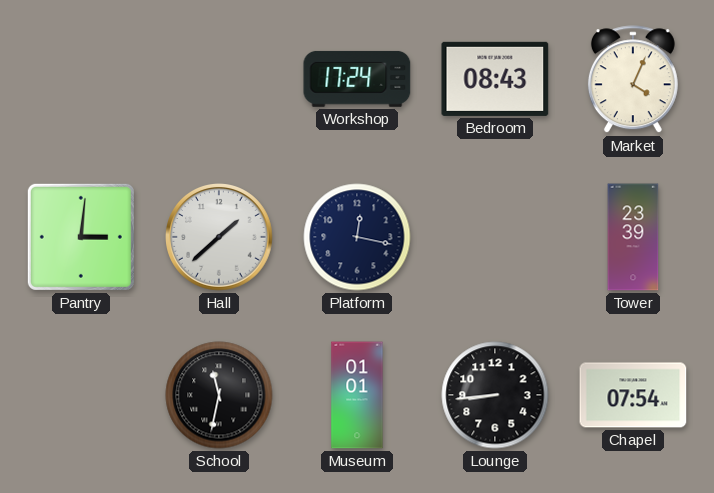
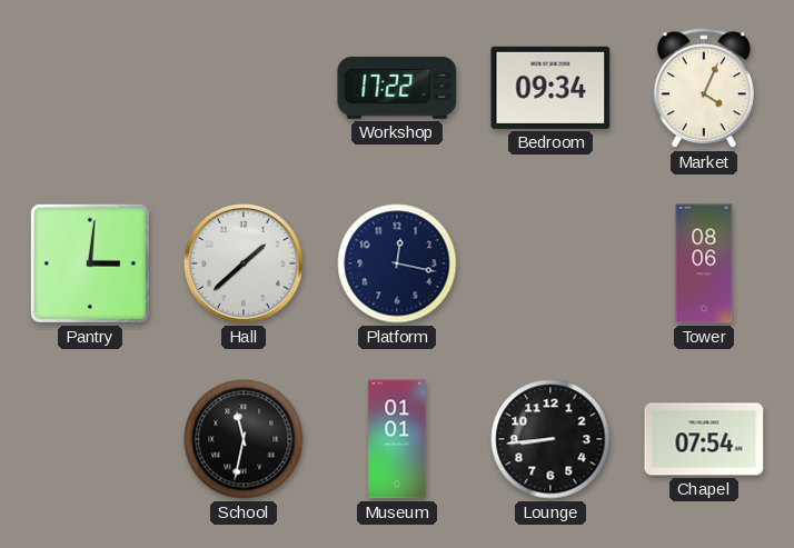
Workshop: 17:24 -> 17:22
Bedroom: 08:43 -> 09:34
Tower: 23:39 -> 08:06
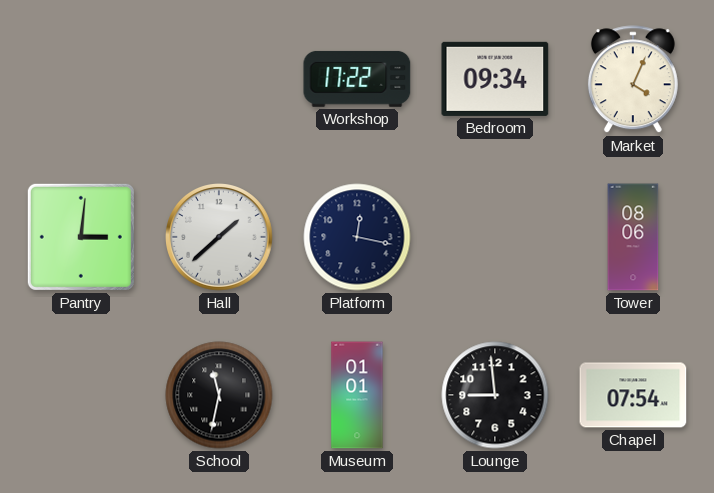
Lounge: 8:44 -> 8:59
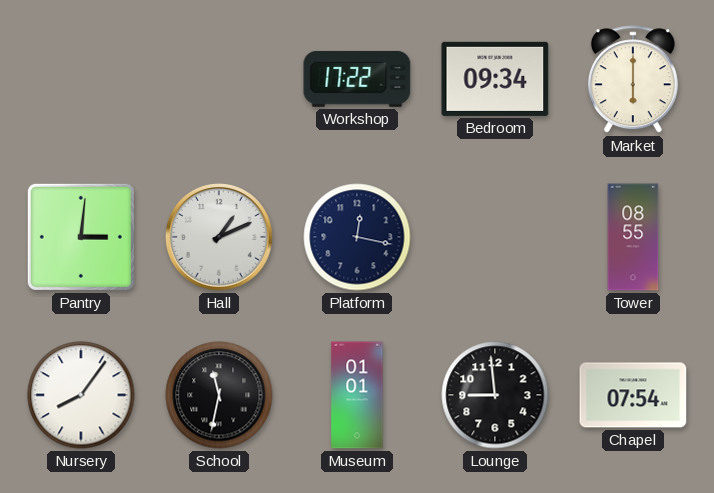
Market: 4:04 -> 6:00
Hall: 1:38 -> 1:11
Tower: 08:06 -> 08:55
Nursery: none -> 8:06
